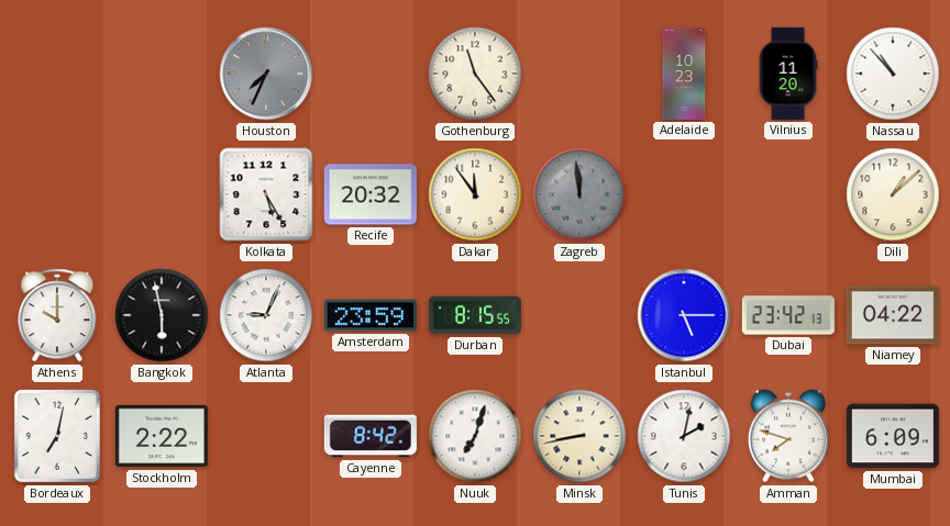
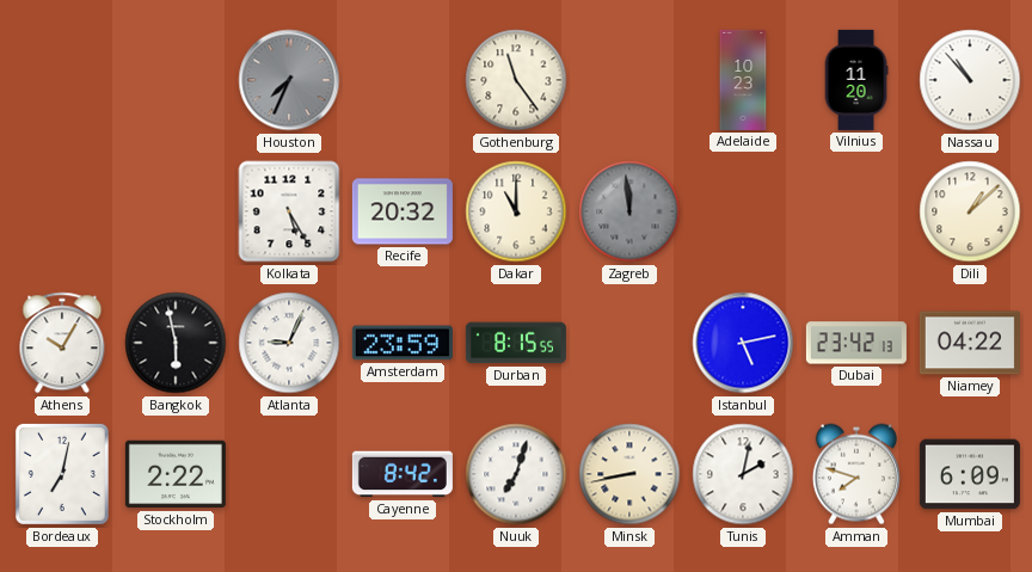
Dakar: 11:54 -> 11:00
Athens: 10:00 -> 10:05
Istanbul: 5:15 -> 5:13
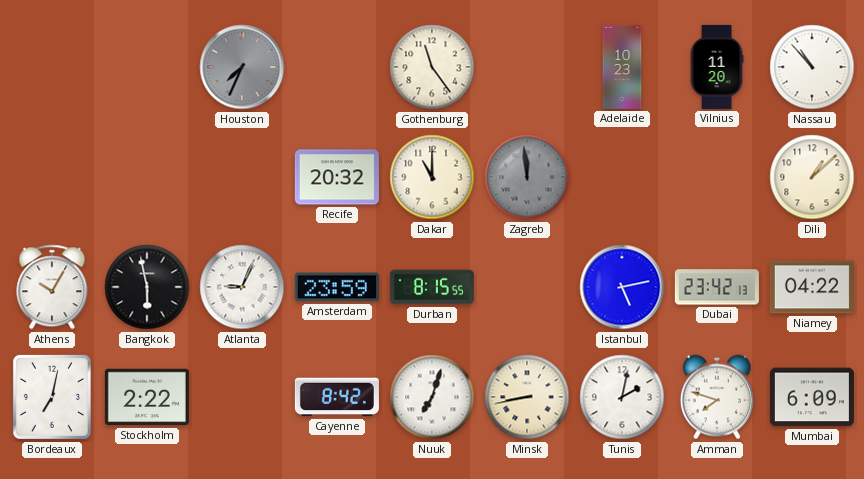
Kolkata: 5:25 -> none
